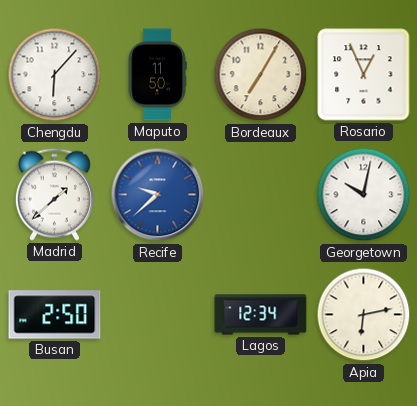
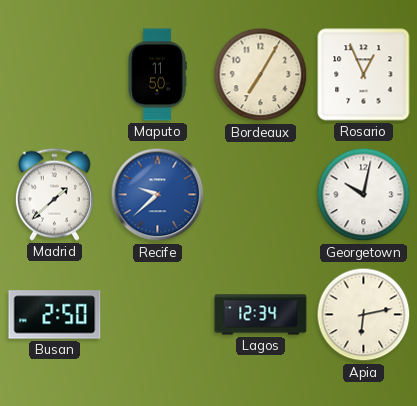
Chengdu: 6:07 -> none
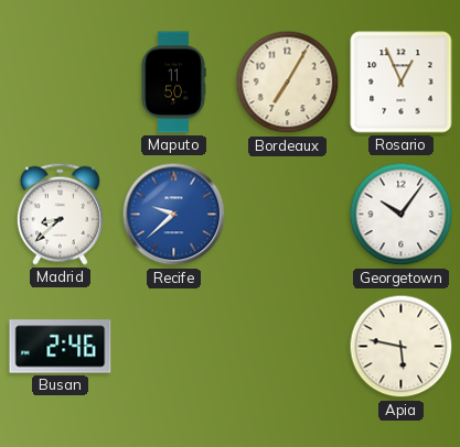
Madrid: 1:38 -> 8:38
Georgetown: 10:02 -> 10:06
Busan: 2:50 -> 2:46
Lagos: 12:34 -> none
Apia: 6:13 -> 5:47
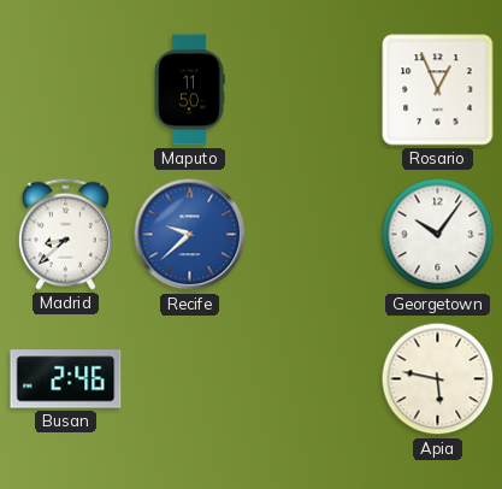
Bordeaux: 7:05 -> none
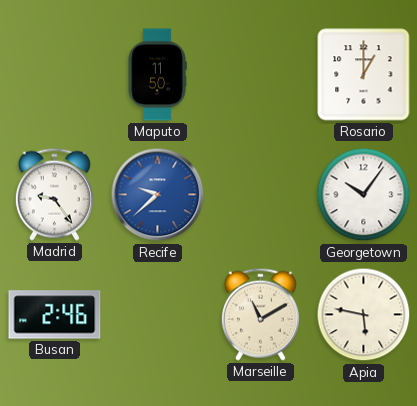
Rosario: 12:56 -> 1:00
Madrid: 8:38 -> 9:24
Marseille: none -> 11:10
